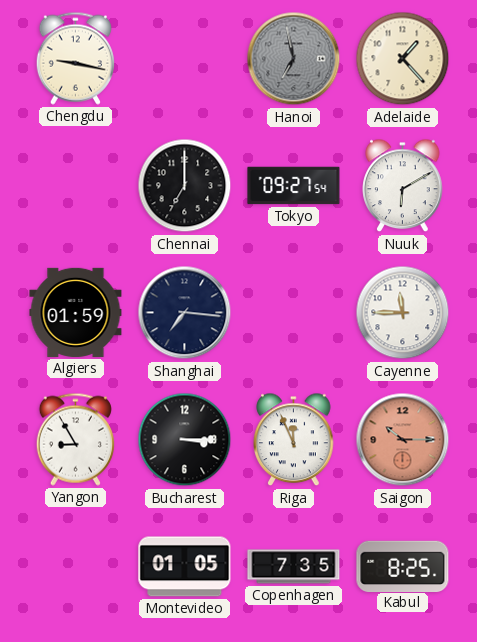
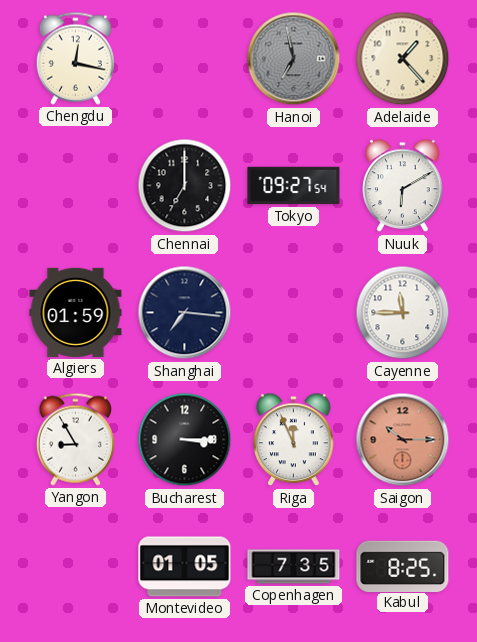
Chengdu: 9:17 -> 12:17
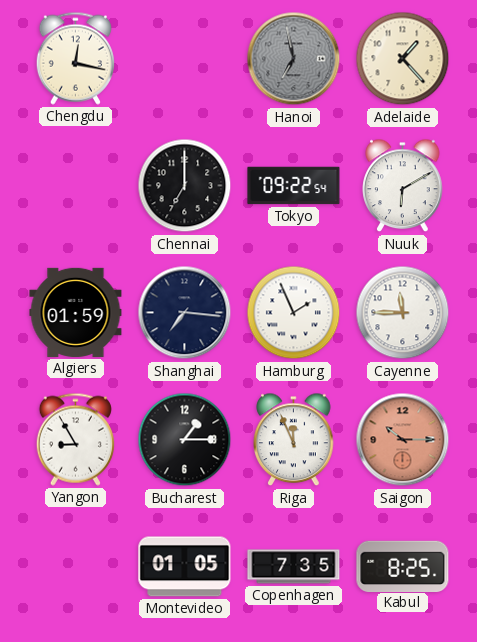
Tokyo: 09:27 -> 09:22
Hamburg: none -> 1:56
Bucharest: 3:15 -> 1:15
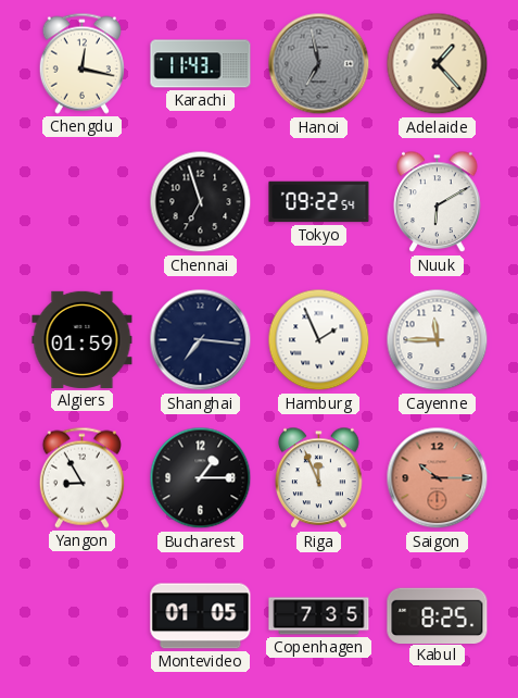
Karachi: none -> 11:43
Chennai: 7:00 -> 6:57
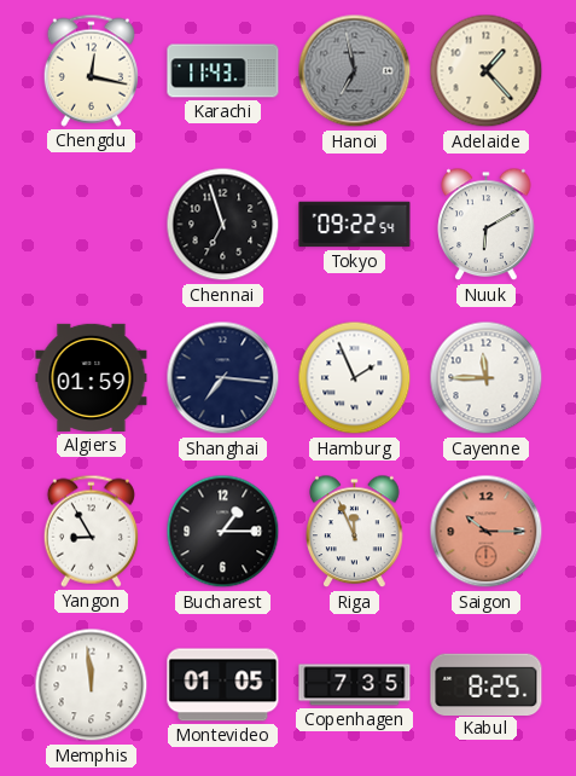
Memphis: none -> 11:59
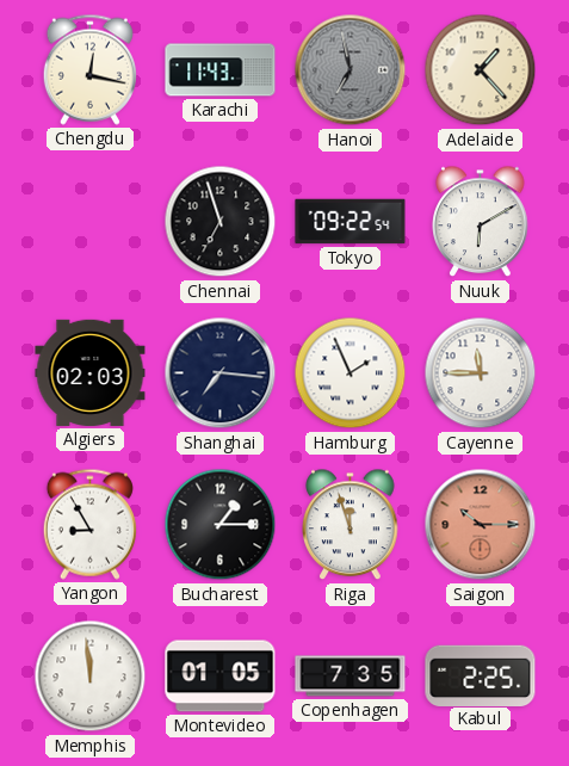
Algiers: 01:59 -> 02:03
Riga: 11:56 -> 11:57
Kabul: 8:25 -> 2:25
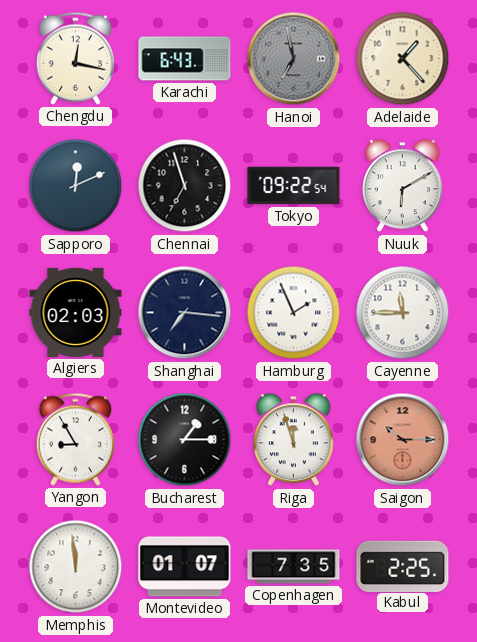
Karachi: 11:43 -> 6:43
Sapporo: none -> 12:11
Montevideo: 01:05 -> 01:07
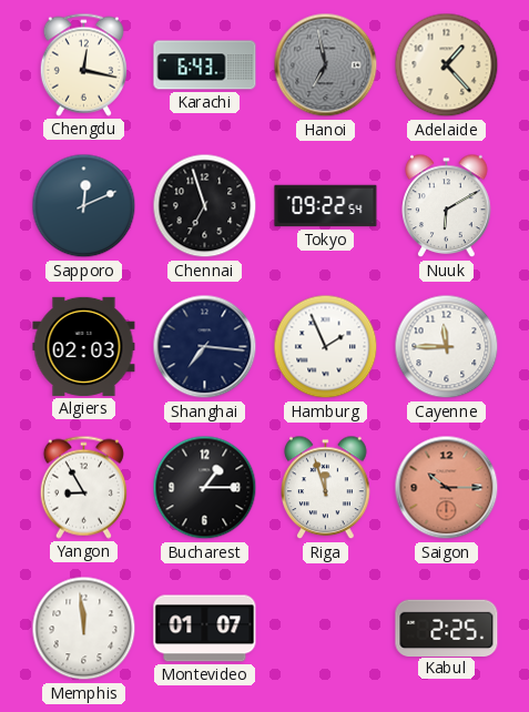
Copenhagen: 7:35 -> none
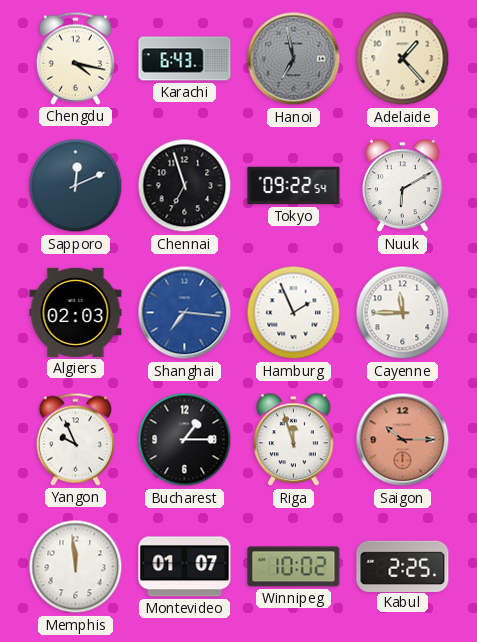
Chengdu: 12:17 -> 4:17
Shanghai dial: navy -> blue
Yangon: 8:55 -> 9:56
Winnipeg: none -> 10:02
